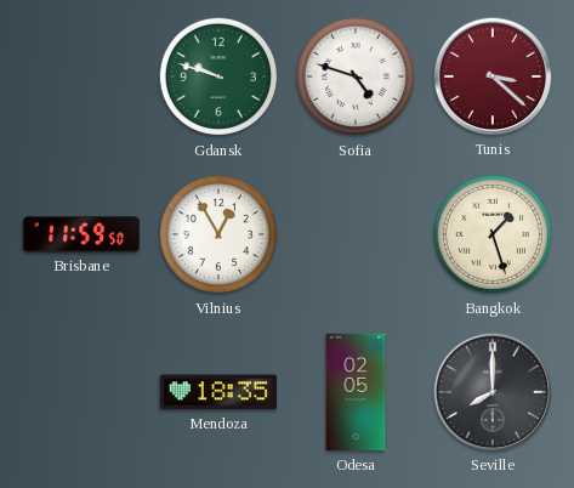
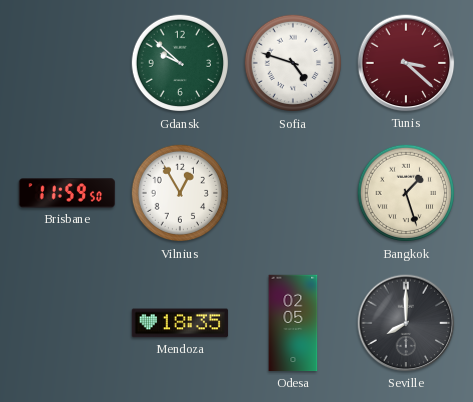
Gdansk: 9:48 -> 9:52
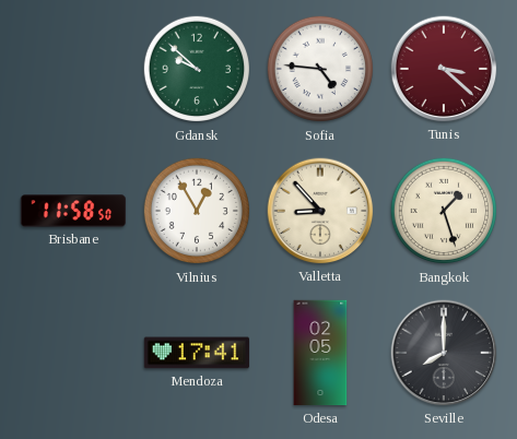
Sofia: 4:48 -> 4:46
Brisbane: 11:59 -> 11:58
Valletta: none -> 8:53
Mendoza: 18:35 -> 17:41
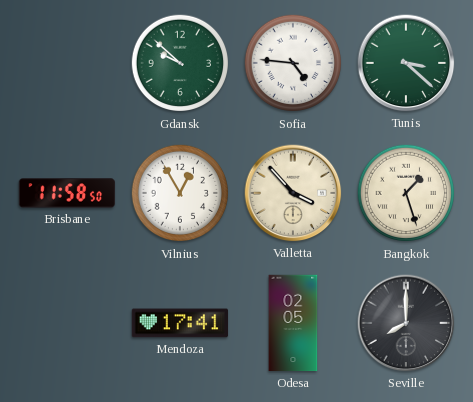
Tunis dial: burgundy -> green
Valletta: 8:53 -> 3:53
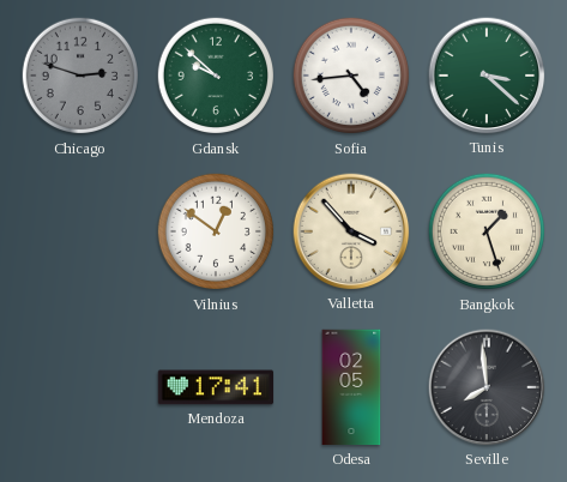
Chicago: none -> 2:48
Sofia: 4:46 -> 4:44
Brisbane: 11:58 -> none
Vilnius: 12:55 -> 12:51
Seville: 8:00 -> 7:59
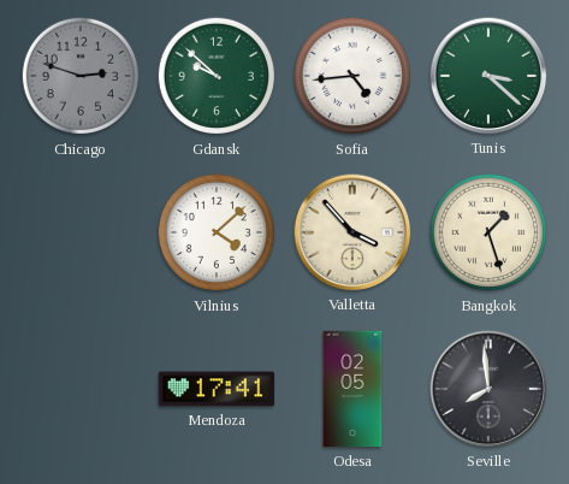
Vilnius: 12:51 -> 4:08
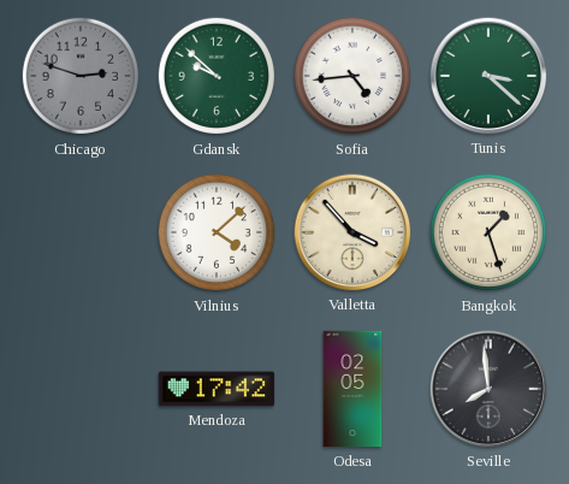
Mendoza: 17:41 -> 17:42
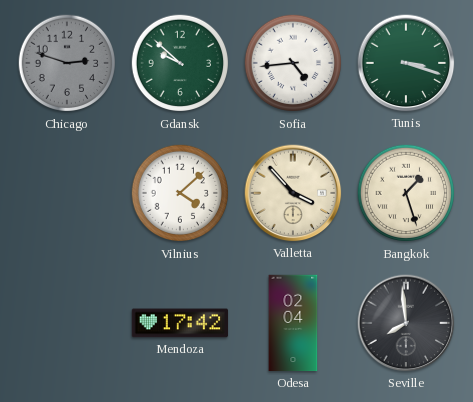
Tunis: 3:22 -> 3:18
Odesa: 02:05 -> 02:04
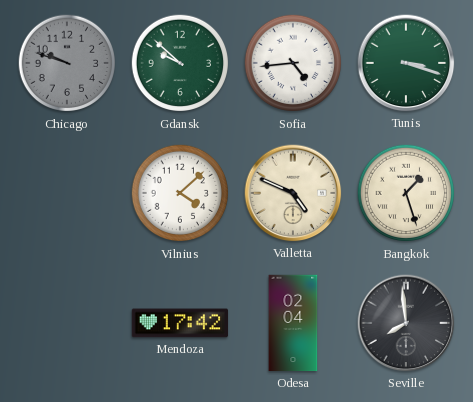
Chicago: 2:48 -> 9:48
Valletta: 3:53 -> 4:49
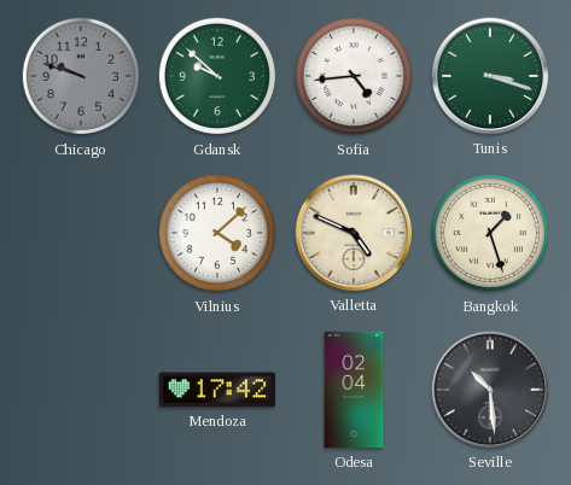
Seville: 7:59 -> 10:29
